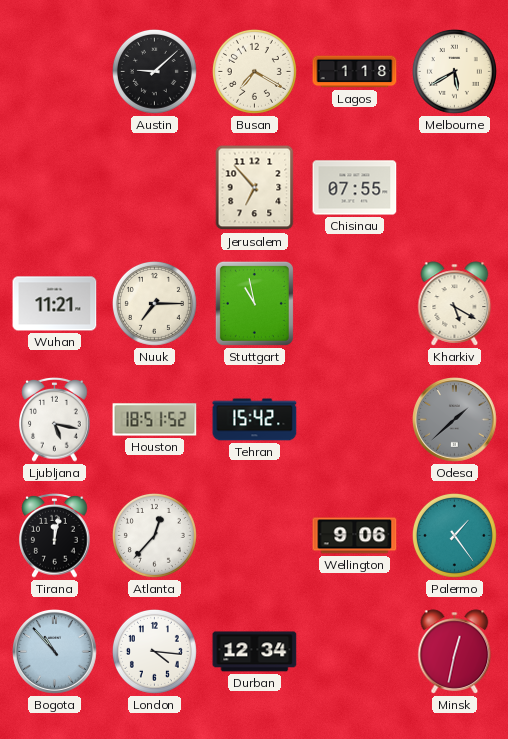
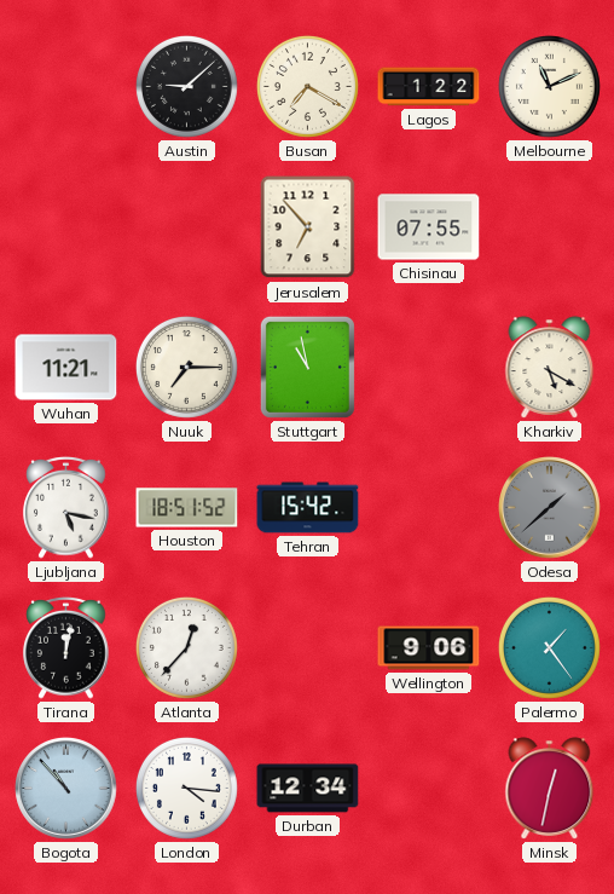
Lagos: 1:18 -> 1:22
Melbourne: 5:40 -> 11:11
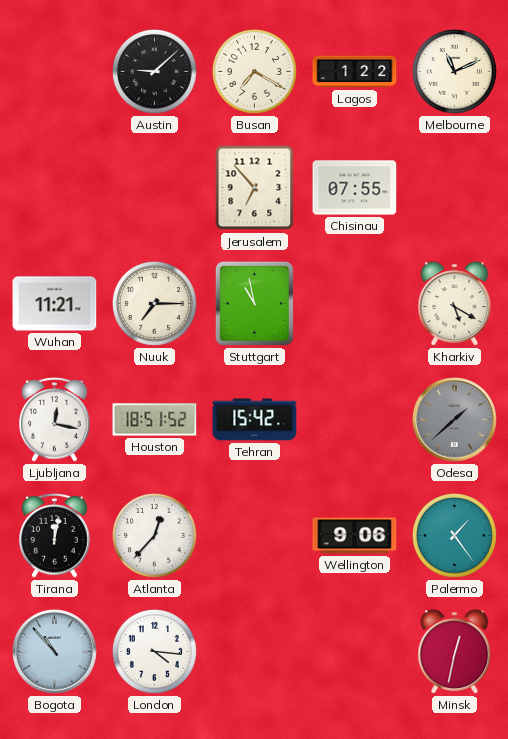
Ljubljana: 5:17 -> 12:17
Durban: 12:34 -> none
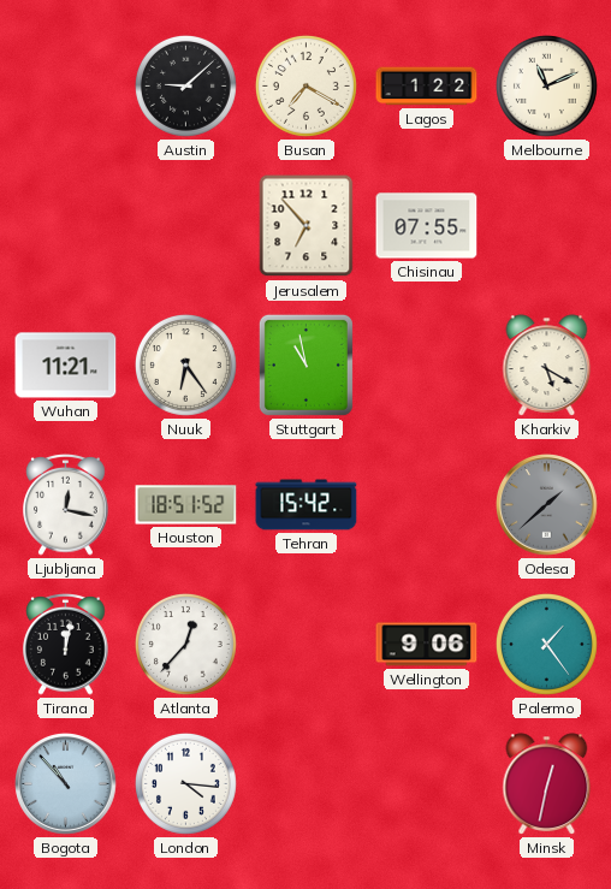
Nuuk: 7:15 -> 6:24
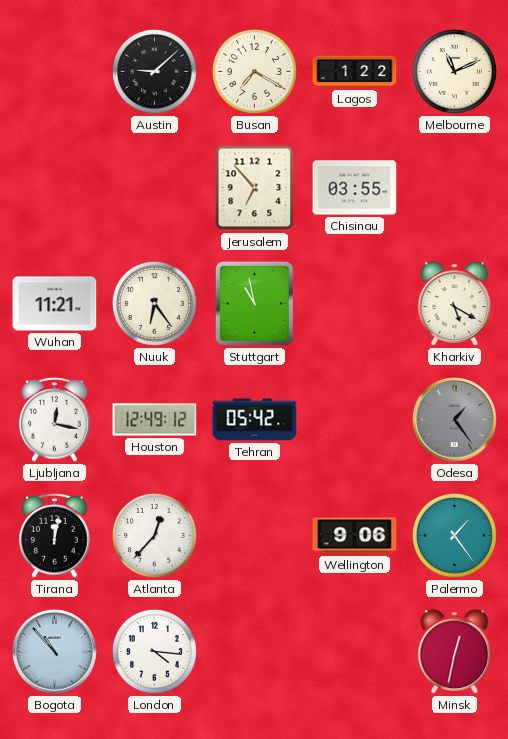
Chisinau: 07:55 -> 03:55
Houston: 18:51 -> 12:49
Tehran: 15:42 -> 05:42
Odesa: 1:38 -> 1:24
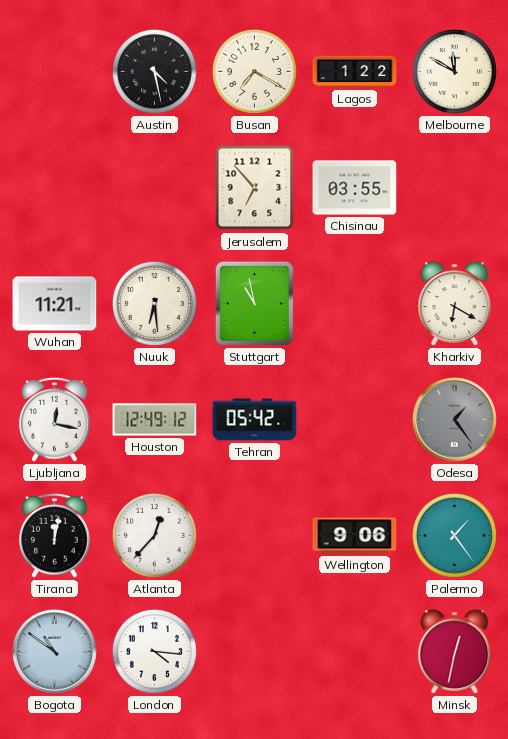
Austin: 9:08 -> 4:28
Melbourne: 11:11 -> 11:50
Nuuk: 6:24 -> 6:29
Kharkiv: 5:20 -> 6:20
Bogota: 10:53 -> 10:51
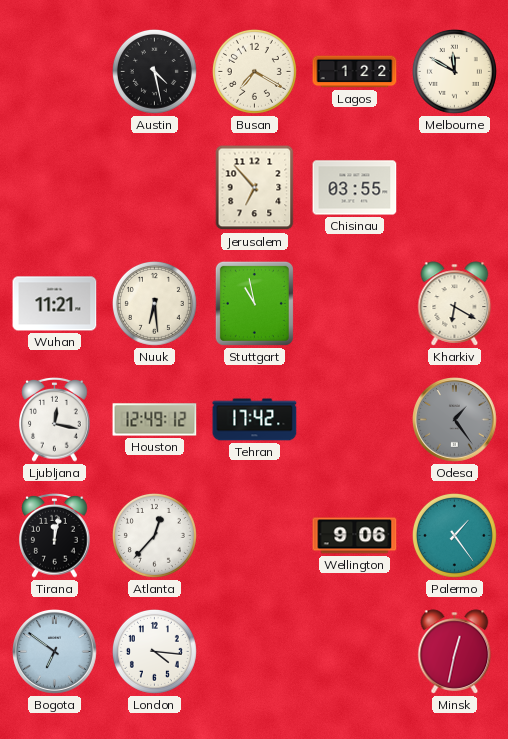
Tehran: 05:42 -> 17:42
Bogota: 10:51 -> 6:51
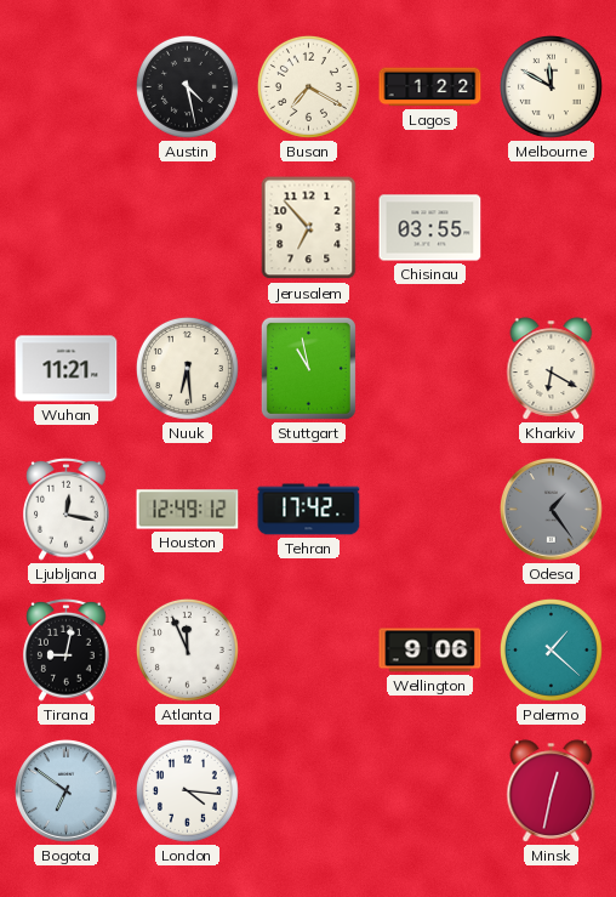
Tirana: 12:02 -> 9:02
Atlanta: 12:37 -> 11:56
Palermo: 1:24 -> 1:22
